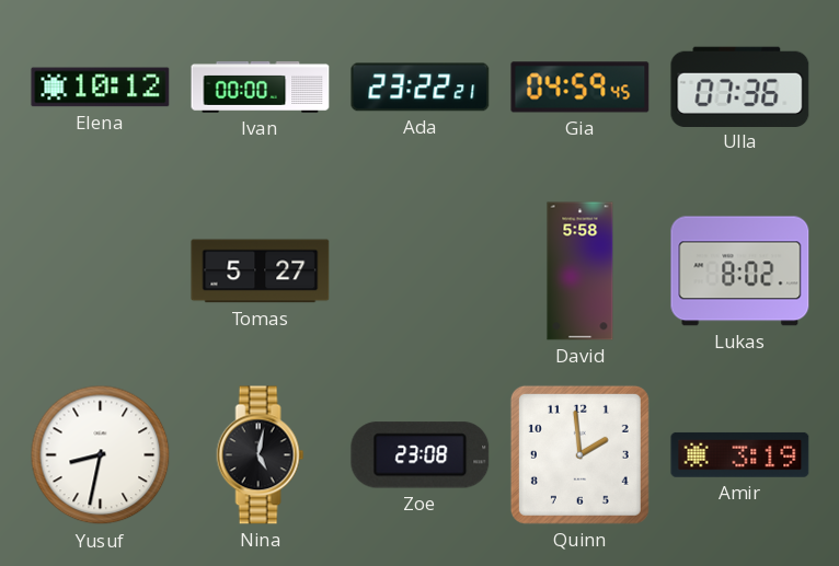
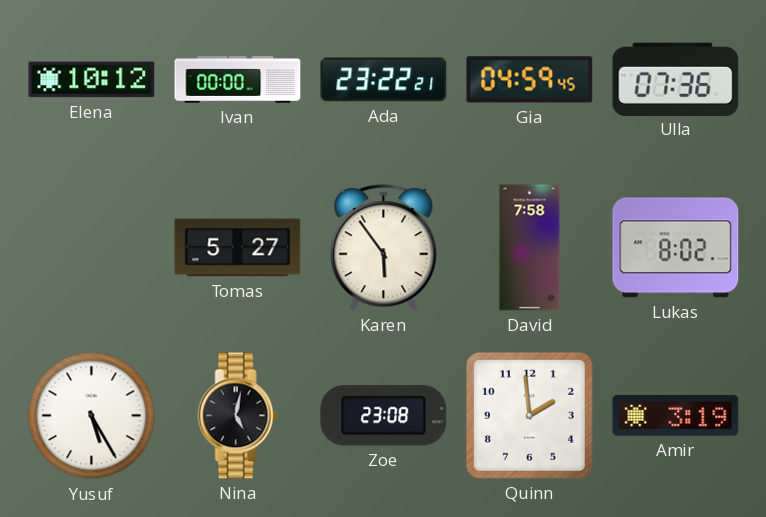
Karen: none -> 5:54
David: 5:58 -> 7:58
Yusuf: 8:32 -> 5:25
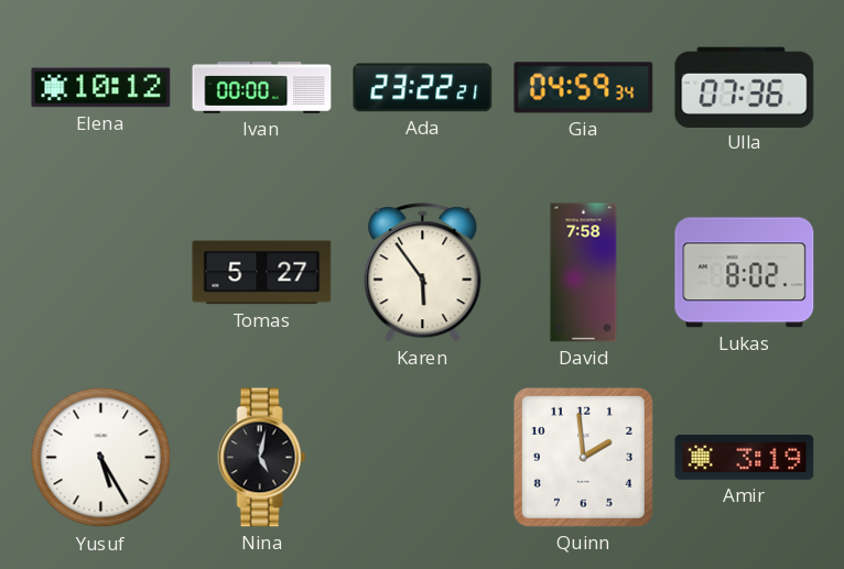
Gia: 04:59:45 -> 04:59:34
Zoe: 23:08 -> none
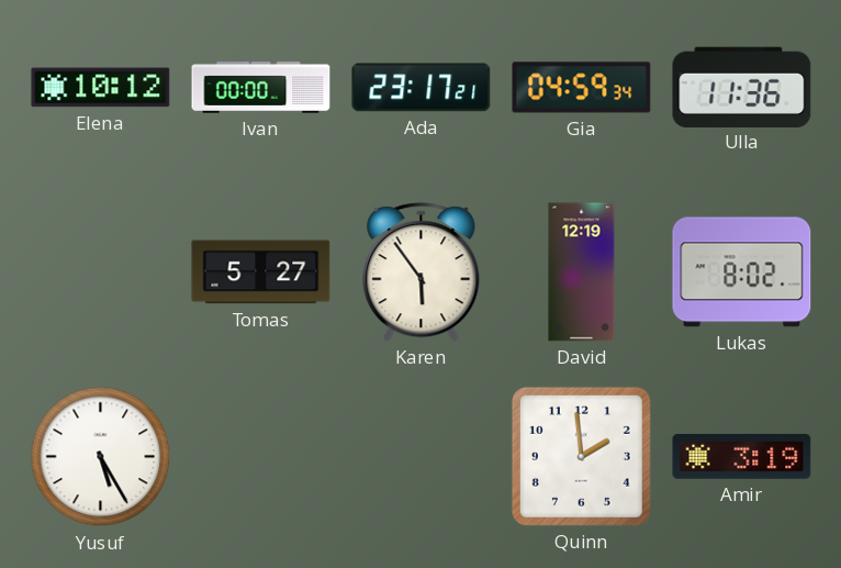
Ada: 23:22 -> 23:17
Ulla: 07:36 -> 11:36
David: 7:58 -> 12:19
Nina: 5:02 -> none
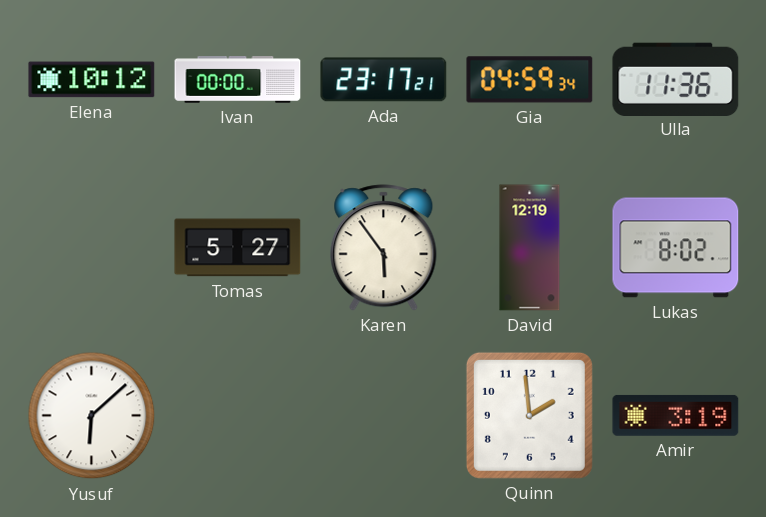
Yusuf: 5:25 -> 6:08
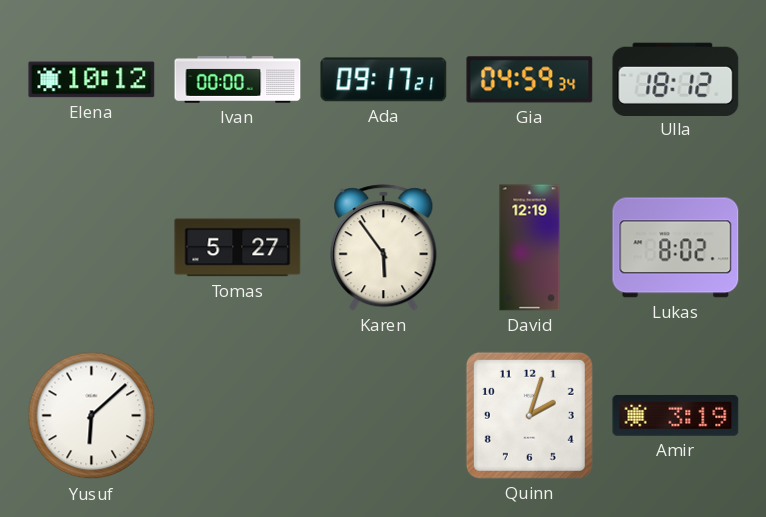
Ada: 23:17 -> 09:17
Ulla: 11:36 -> 18:12
Quinn: 1:59 -> 2:03
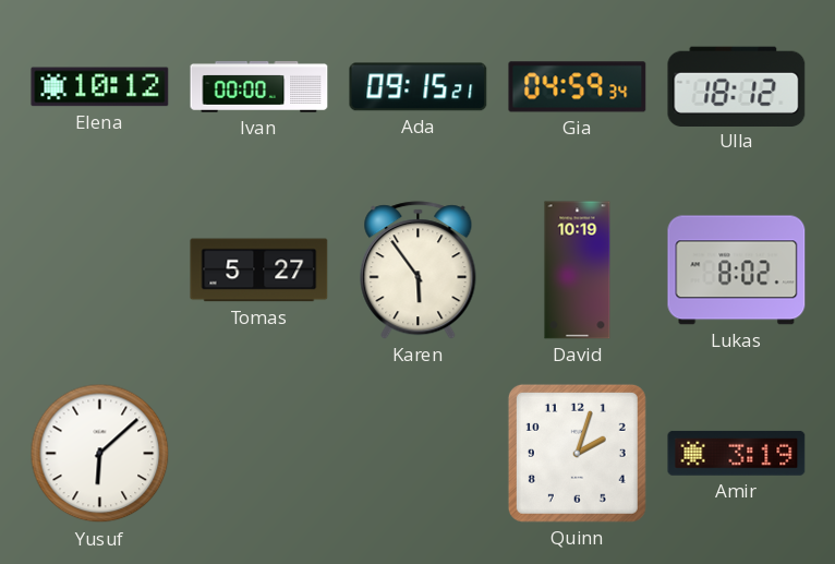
Ada: 09:17 -> 09:15
David: 12:19 -> 10:19
